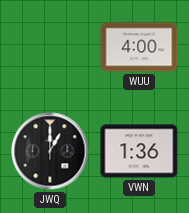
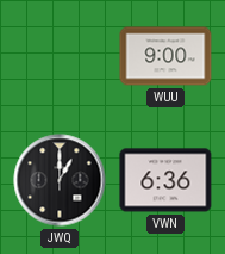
WUU: 4:00 -> 9:00
VWN: 1:36 -> 6:36
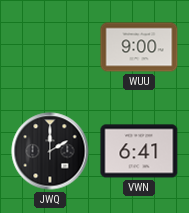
JWQ: 1:00 -> 2:00
VWN: 6:36 -> 6:41
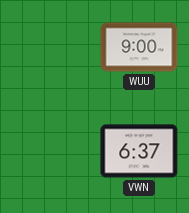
JWQ: 2:00 -> none
VWN: 6:41 -> 6:37
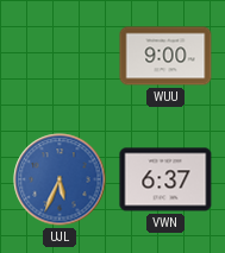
UJL: none -> 5:34
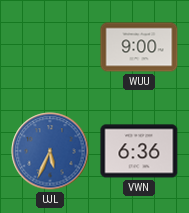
VWN: 6:37 -> 6:36
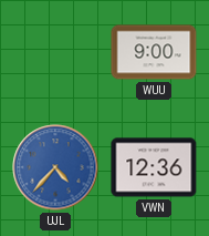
UJL: 5:34 -> 4:37
VWN: 6:36 -> 12:36
